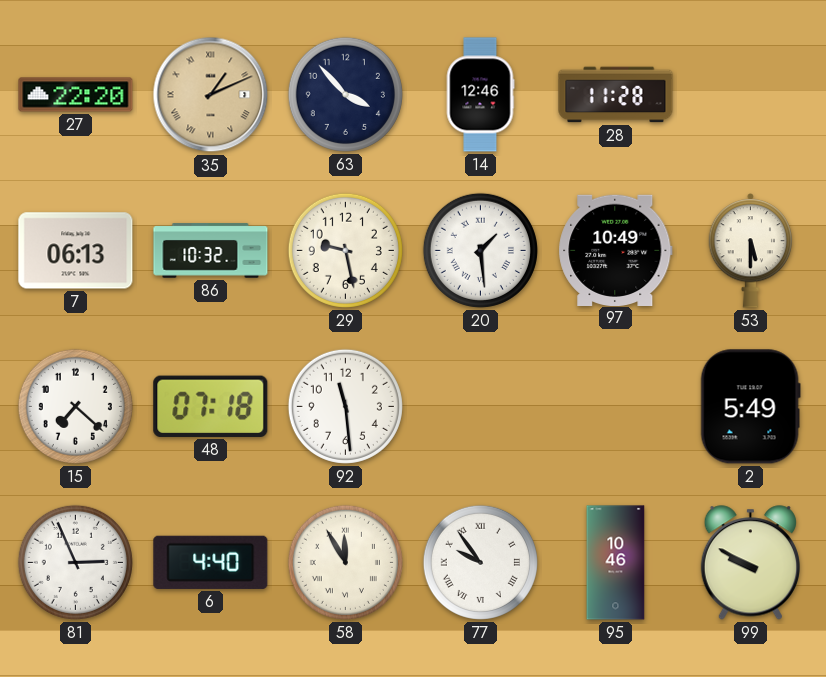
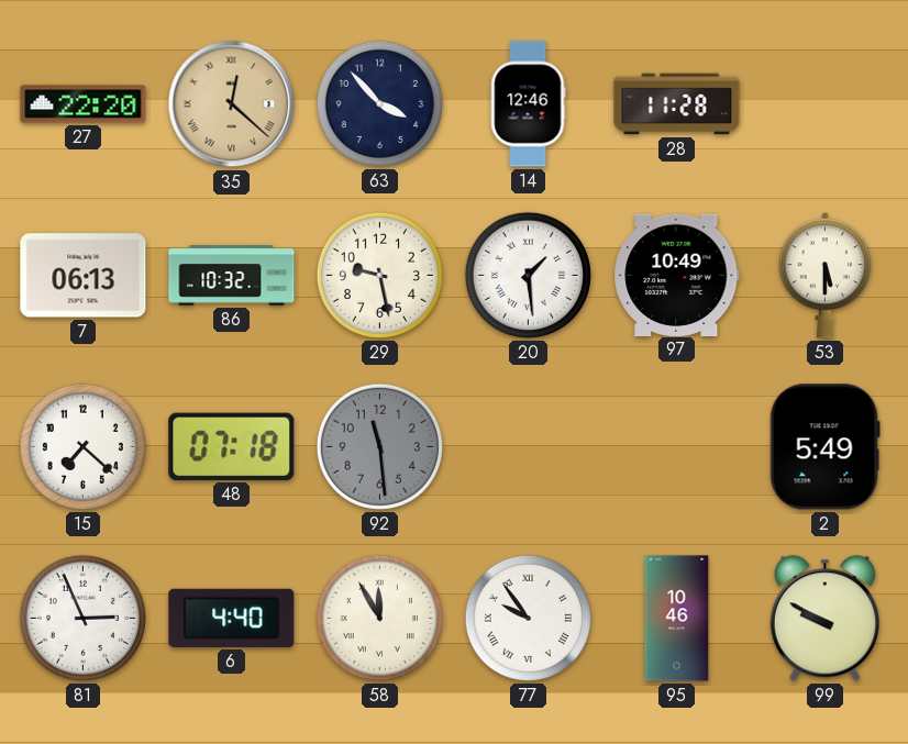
35: 1:11 -> 12:22
92 dial: white -> grey
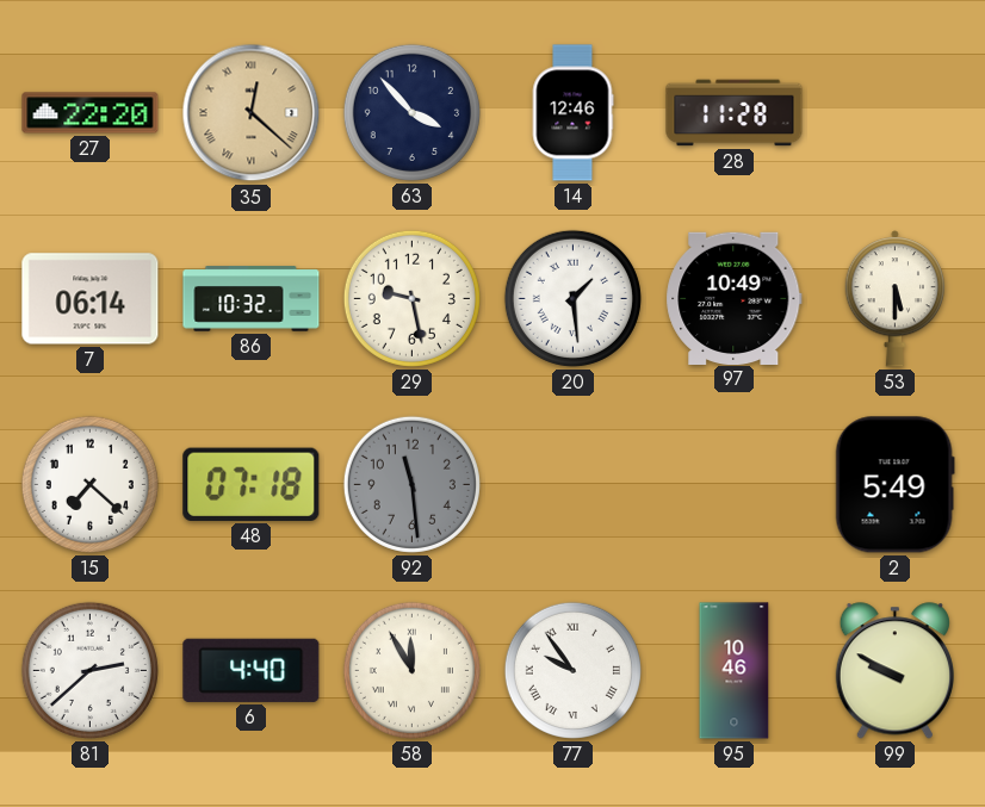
7: 06:13 -> 06:14
81: 2:56 -> 2:38
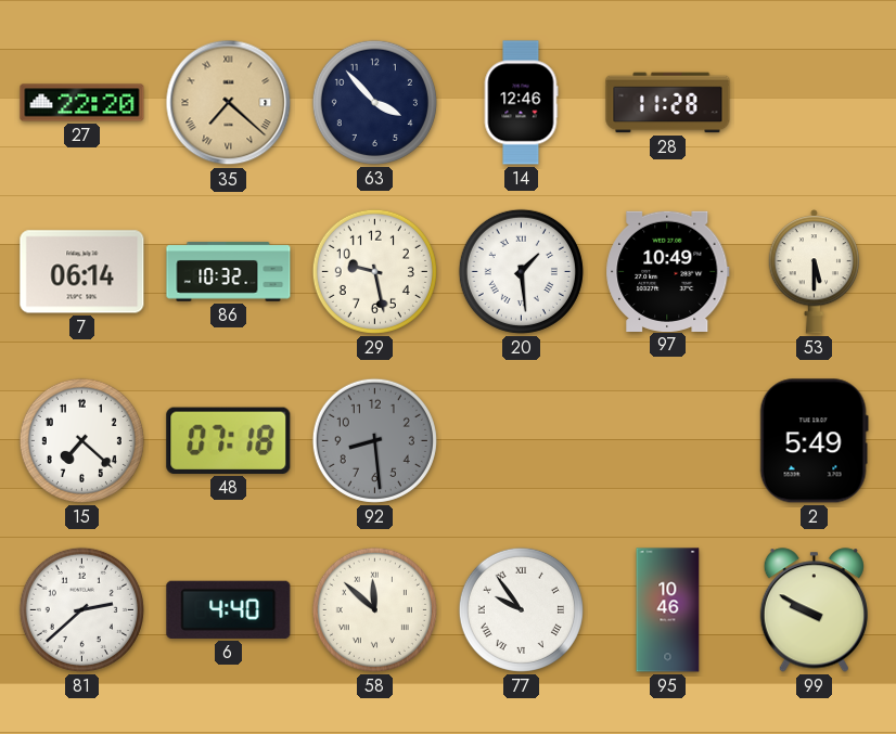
35: 12:22 -> 7:22
92: 11:29 -> 8:29
58: 11:55 -> 11:52
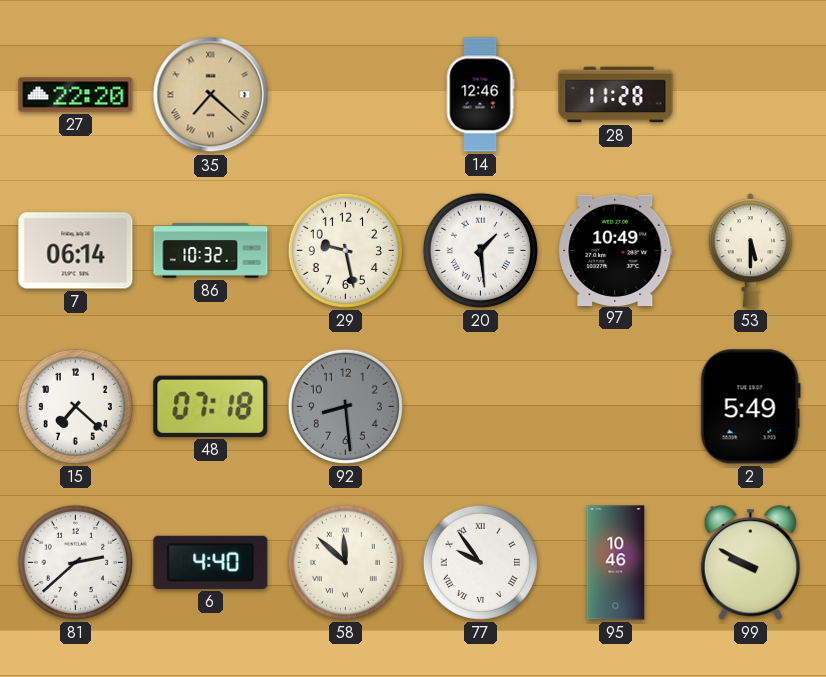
63: 3:53 -> none
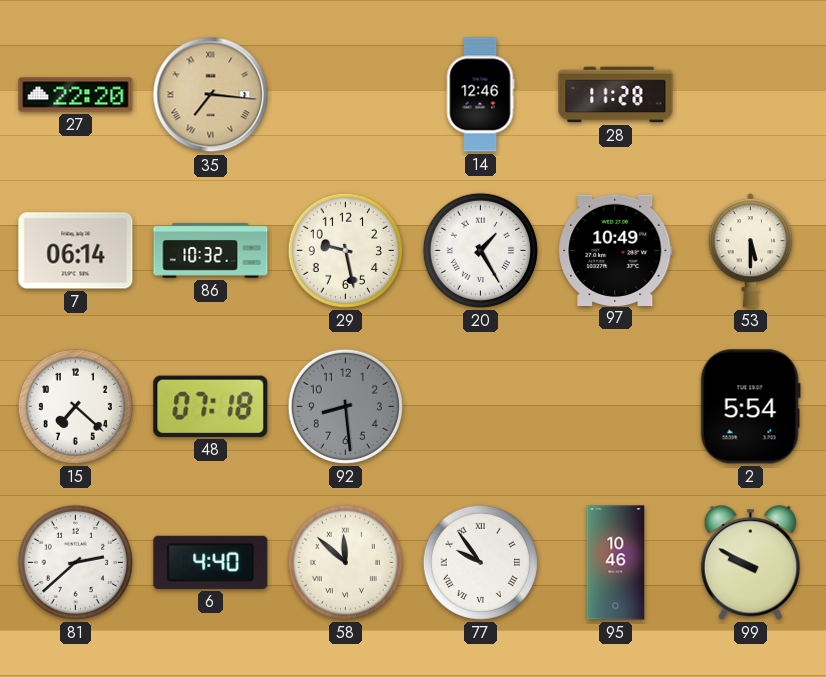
35: 7:22 -> 7:16
20: 1:29 -> 1:25
2: 5:49 -> 5:54
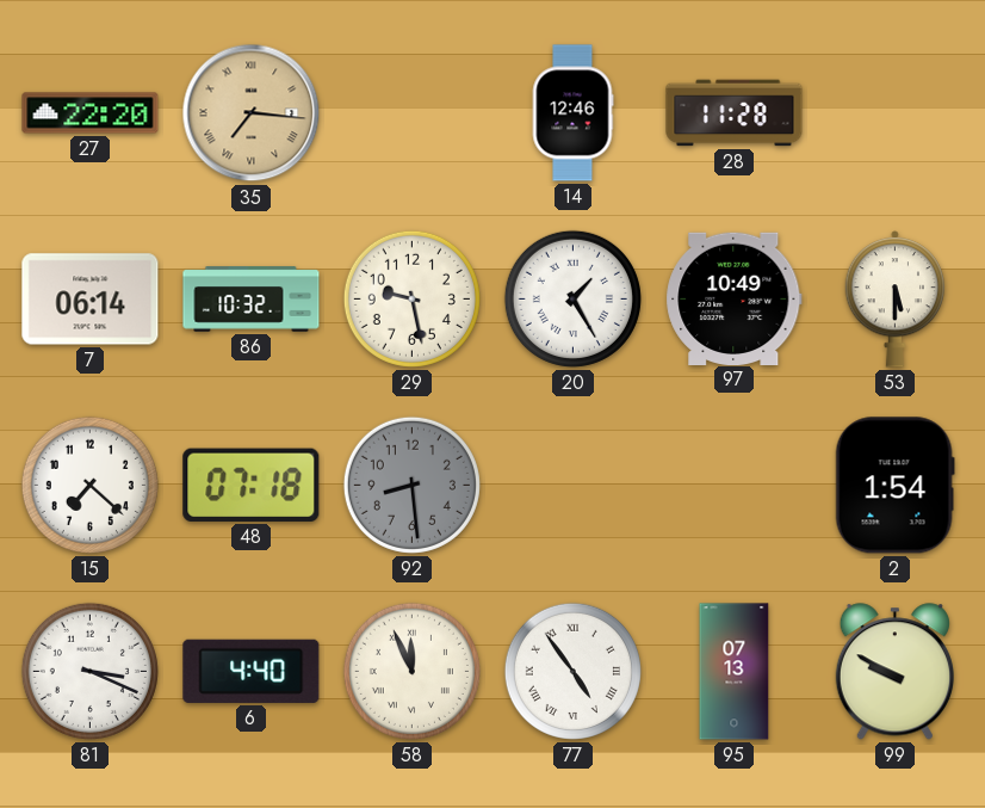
2: 5:54 -> 1:54
81: 2:38 -> 3:19
58: 11:52 -> 11:56
77: 9:54 -> 4:54
95: 10:46 -> 07:13
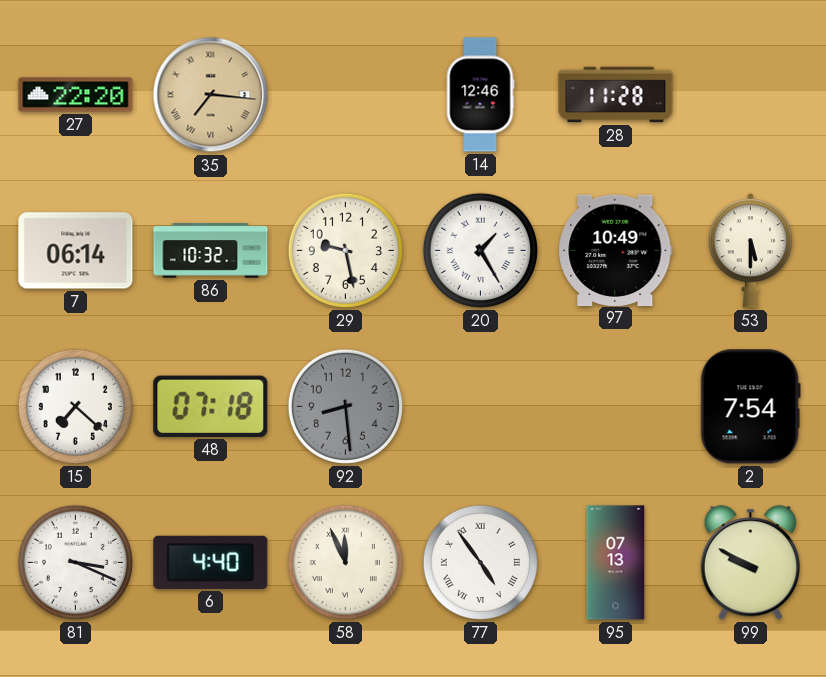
2: 1:54 -> 7:54
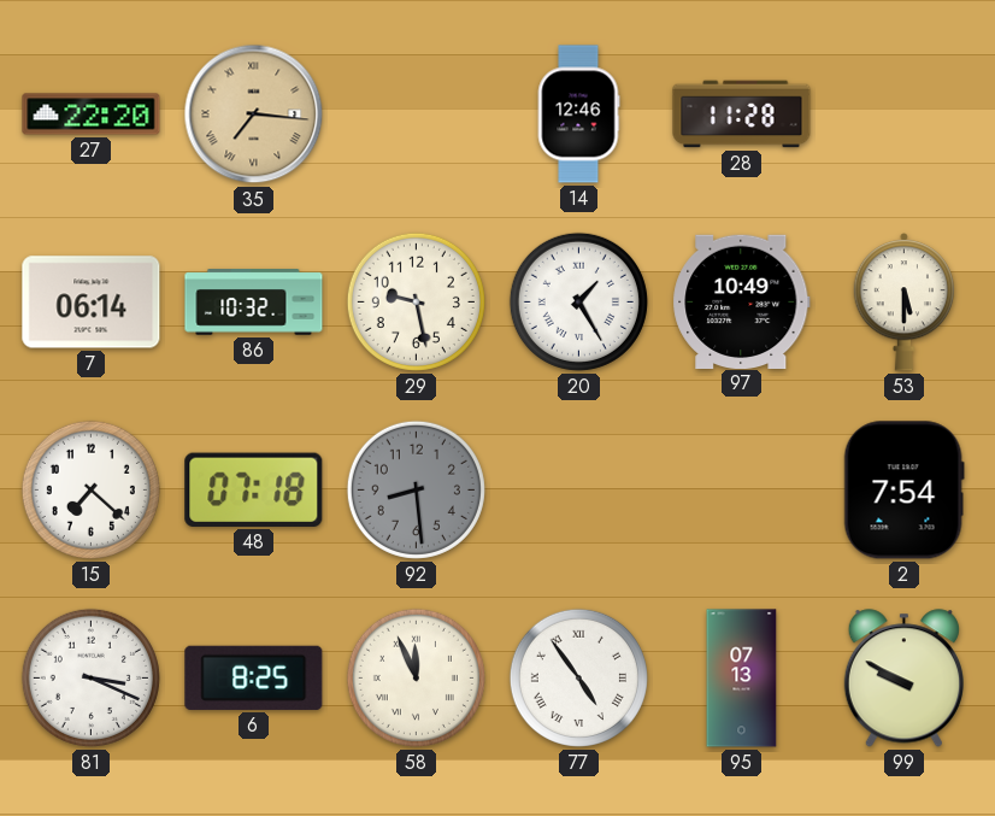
6: 4:40 -> 8:25
